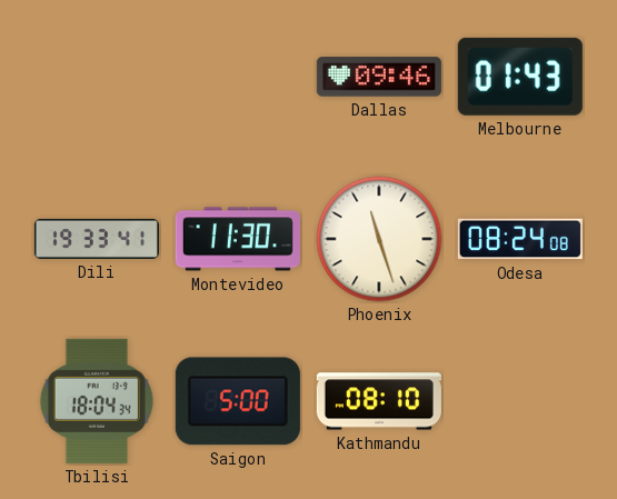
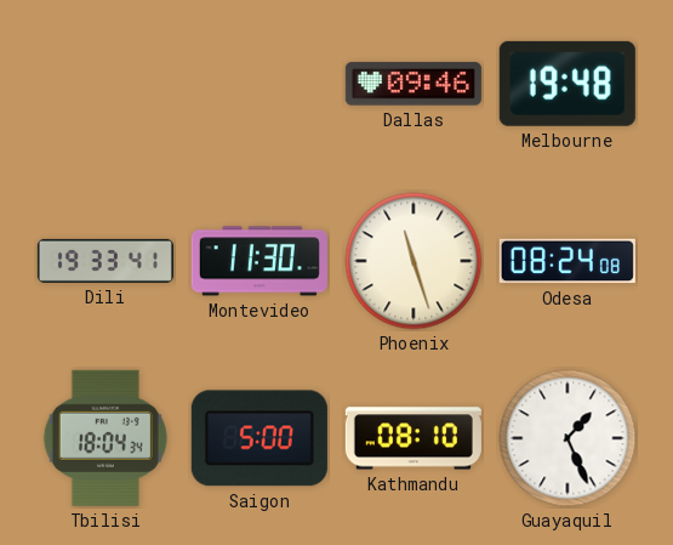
Melbourne: 01:43 -> 19:48
Guayaquil: none -> 1:26
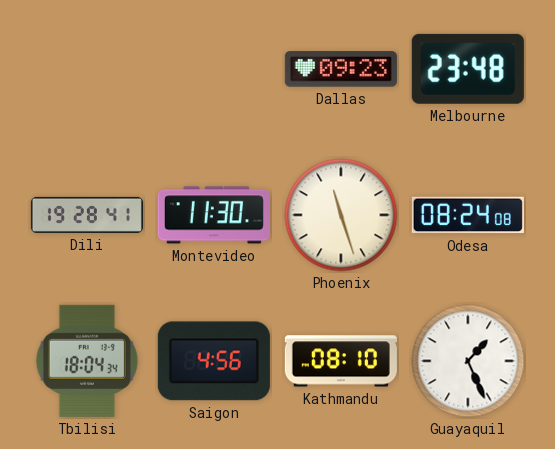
Dallas: 09:46 -> 09:23
Melbourne: 19:48 -> 23:48
Dili: 19:33 -> 19:28
Saigon: 5:00 -> 4:56
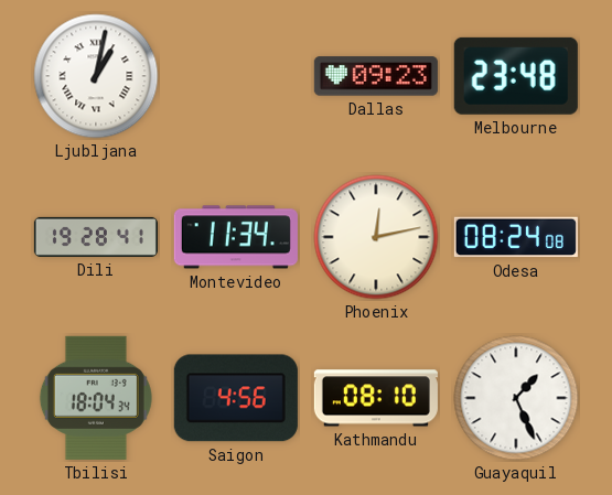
Ljubljana: none -> 1:02
Montevideo: 11:30 -> 11:34
Phoenix: 11:27 -> 12:13
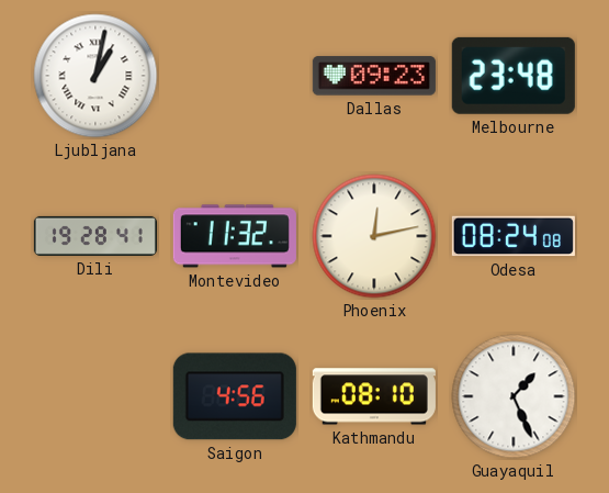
Montevideo: 11:34 -> 11:32
Tbilisi: 18:04 -> none
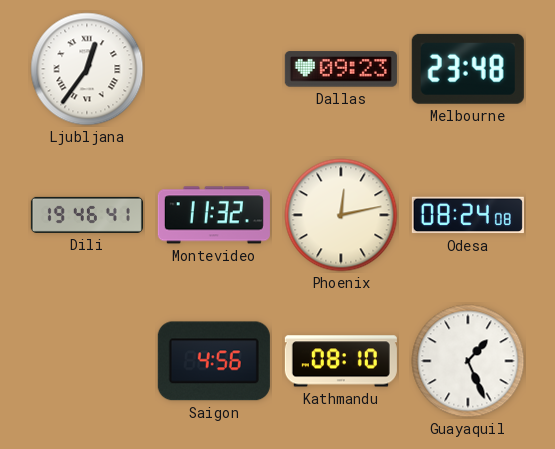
Ljubljana: 1:02 -> 12:36
Dili: 19:28 -> 19:46
